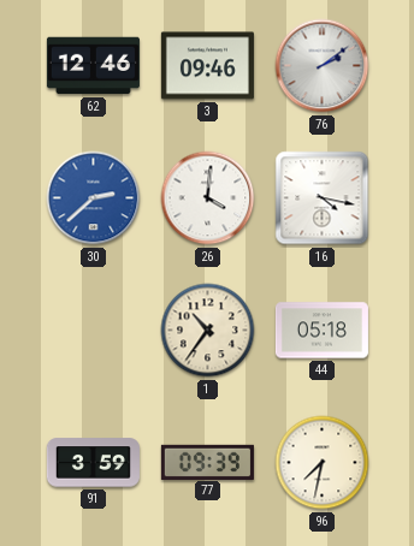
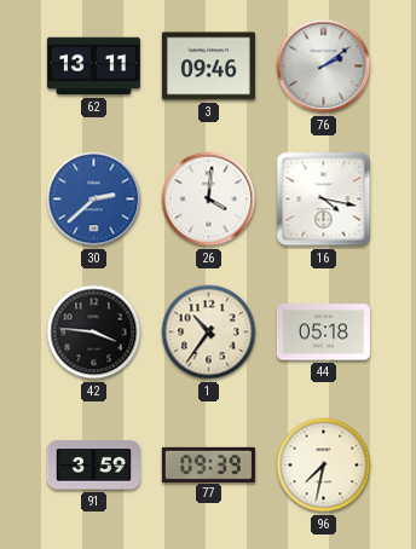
62: 12:46 -> 13:11
42: none -> 3:46
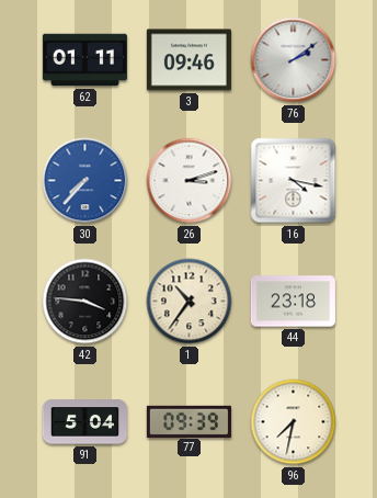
62: 13:11 -> 01:11
30: 2:38 -> 7:37
26: 4:01 -> 3:12
44: 05:18 -> 23:18
91: 3:59 -> 5:04
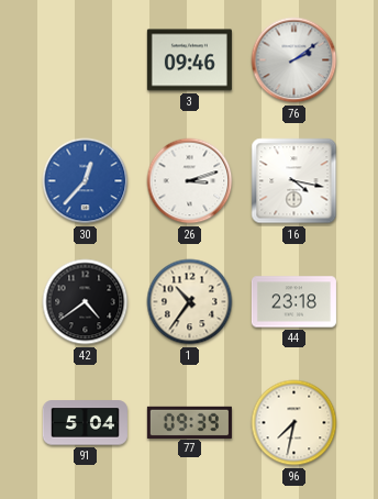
62: 01:11 -> none
30: 7:37 -> 12:37
42: 3:46 -> 4:39
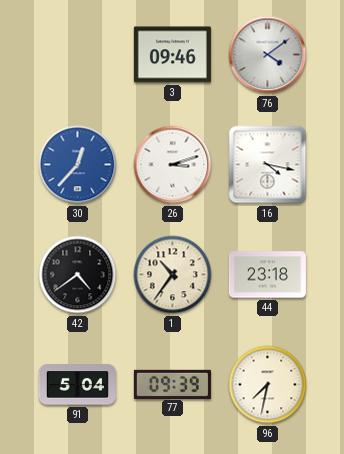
76: 2:09 -> 4:09
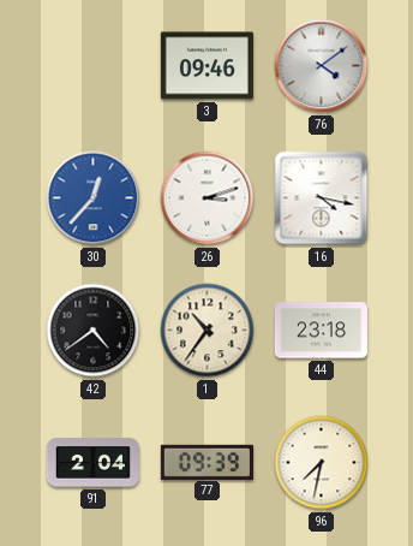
91: 5:04 -> 2:04
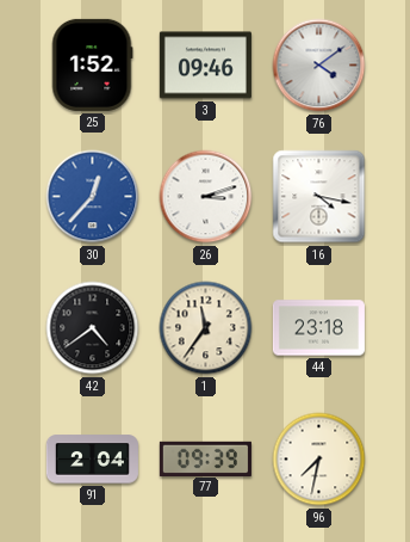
25: none -> 1:52
1: 10:36 -> 11:36
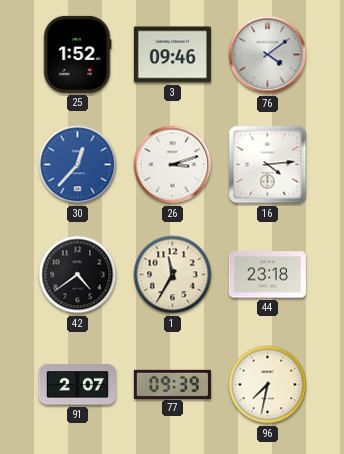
16: 4:17 -> 4:14
1: 11:36 -> 11:35
91: 2:04 -> 2:07
